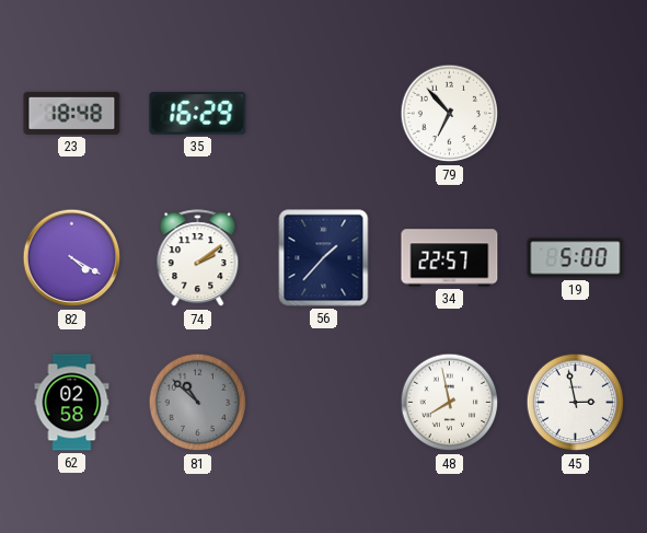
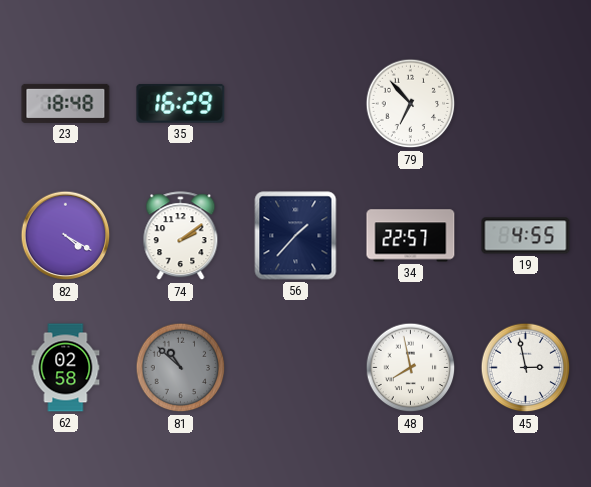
19: 5:00 -> 4:55
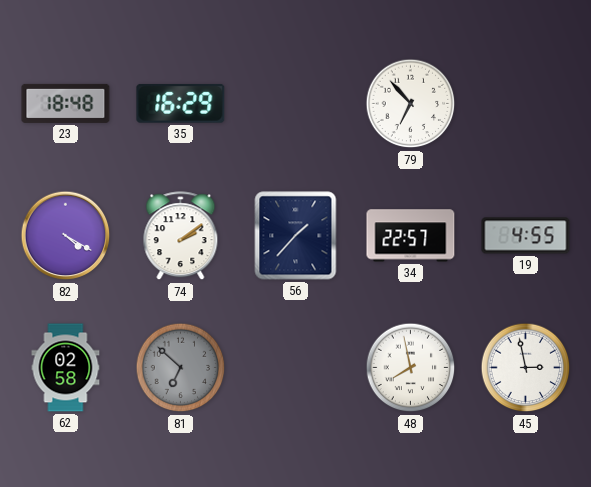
81: 10:52 -> 6:52
